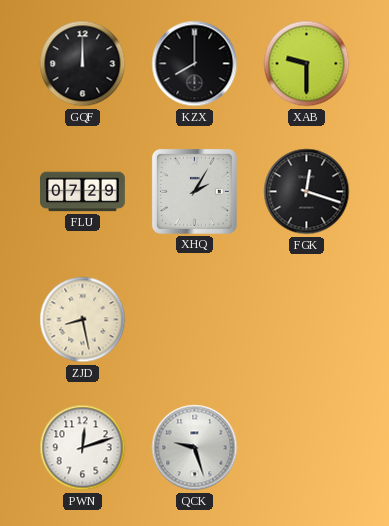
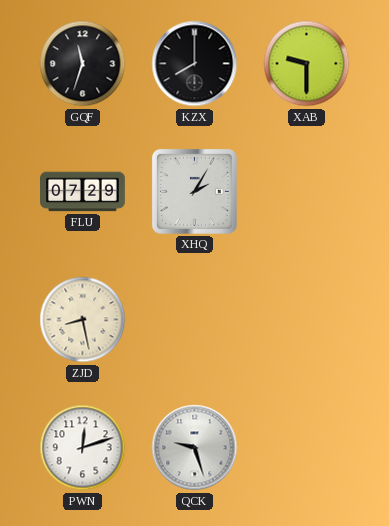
GQF: 12:00 -> 11:33
FGK: 12:18 -> none
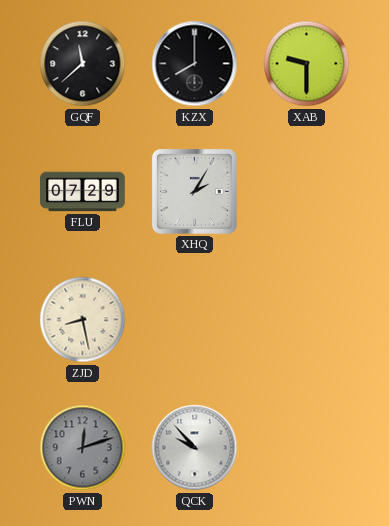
GQF: 11:33 -> 11:38
PWN dial: white -> grey
QCK: 9:27 -> 9:53
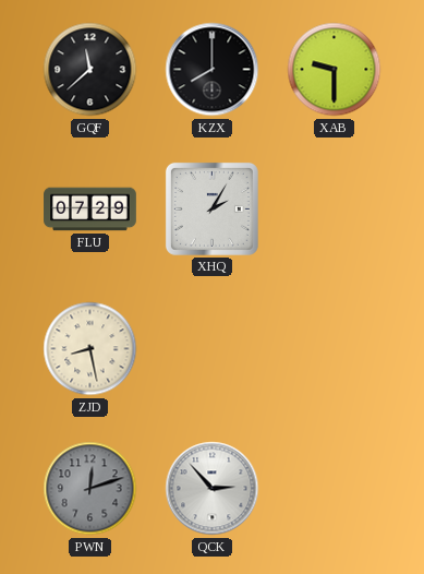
QCK: 9:53 -> 2:53
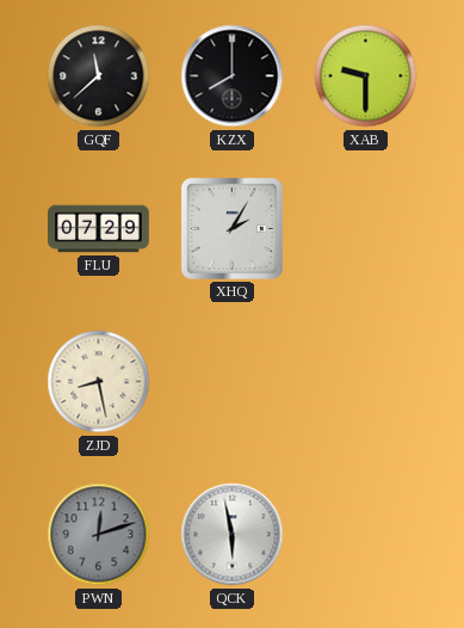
QCK: 2:53 -> 5:58
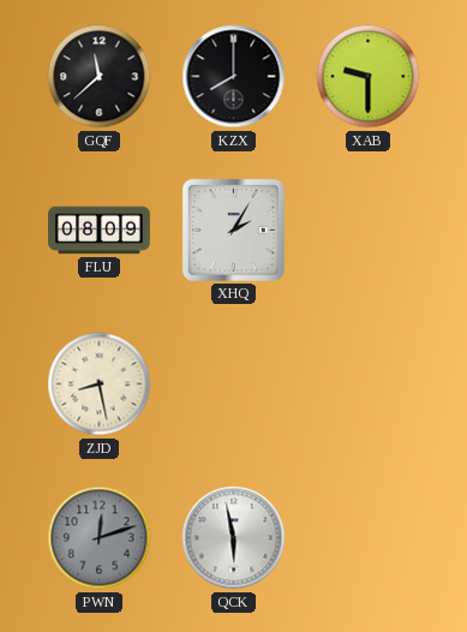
FLU: 07:29 -> 08:09
